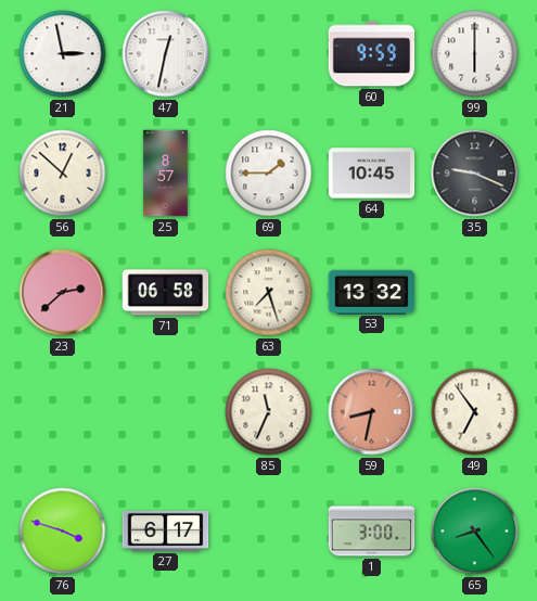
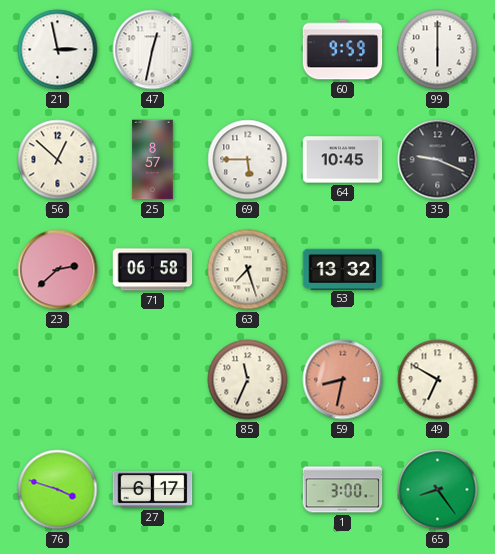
69: 1:45 -> 5:45
49: 6:54 -> 6:50
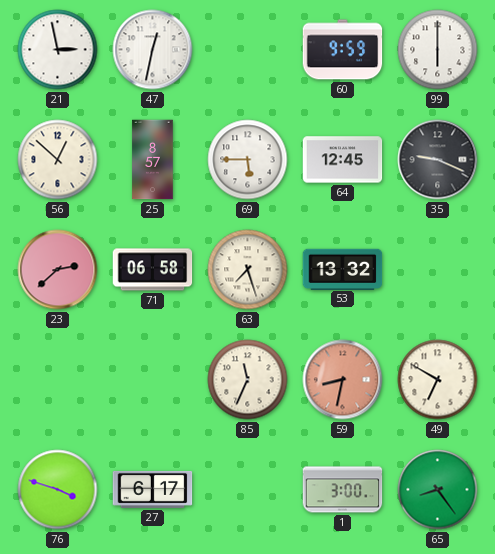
64: 10:45 -> 12:45
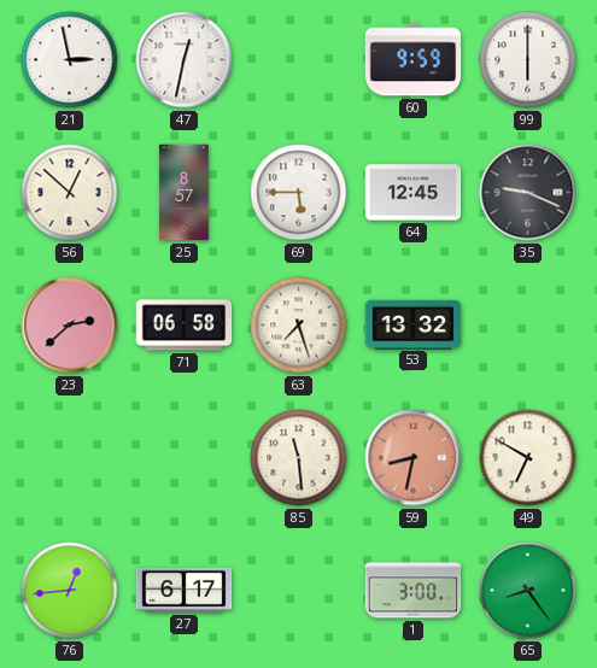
85: 11:34 -> 11:29
76: 3:48 -> 12:44
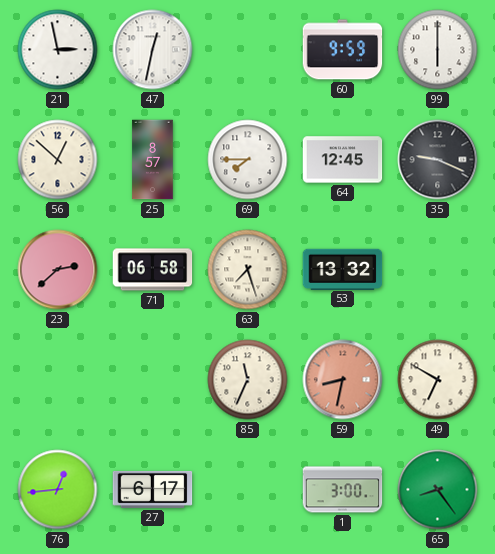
69: 5:45 -> 7:45
85: 11:29 -> 11:34
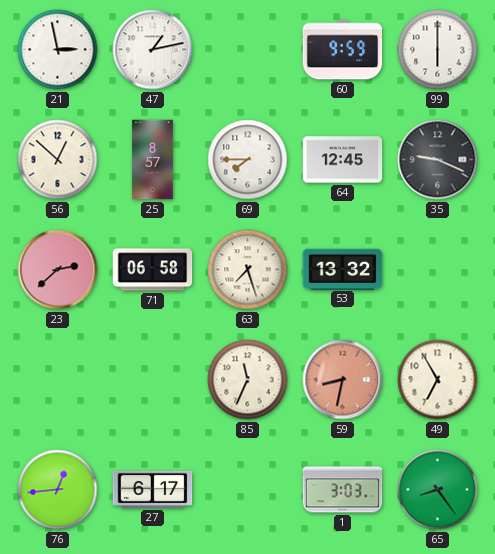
47: 12:32 -> 1:13
49: 6:50 -> 6:55
1: 3:00 -> 3:03
